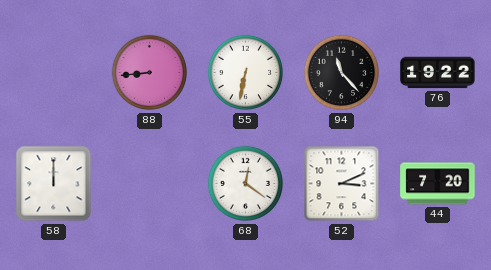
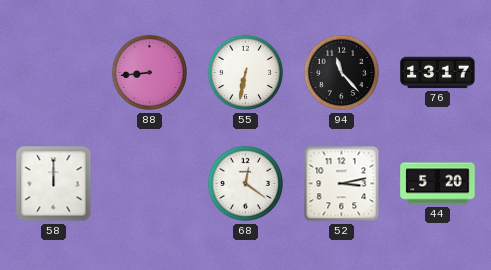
76: 19:22 -> 13:17
52: 3:11 -> 3:13
44: 7:20 -> 5:20
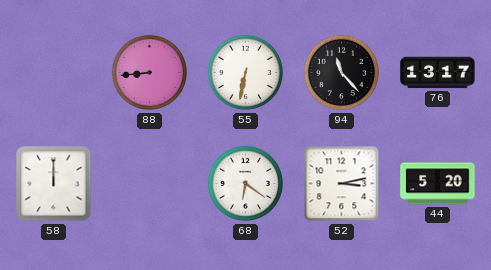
68: 12:21 -> 6:21
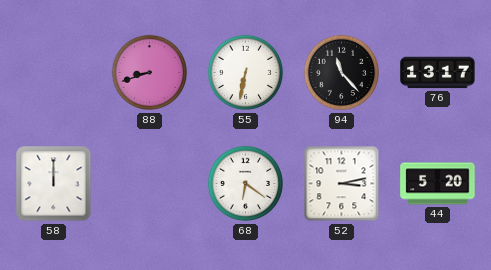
88: 8:44 -> 8:42
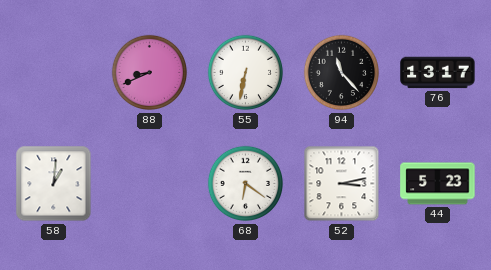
88: 8:42 -> 8:41
58: 12:00 -> 1:01
44: 5:20 -> 5:23
